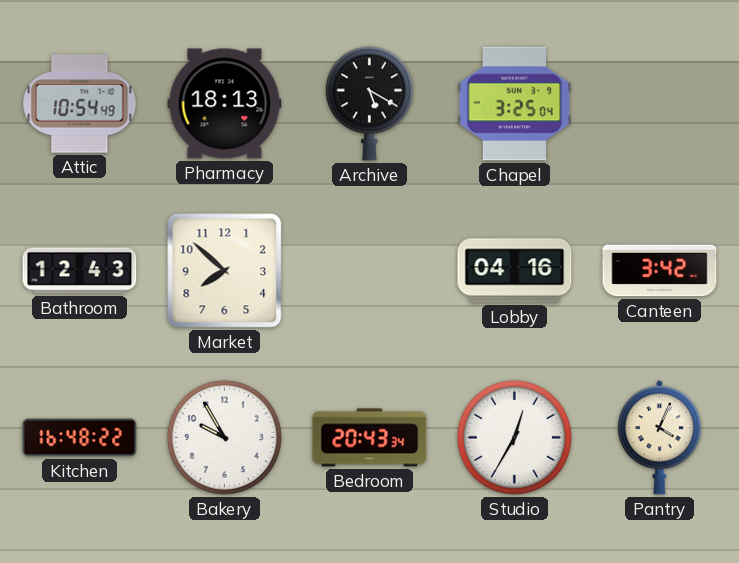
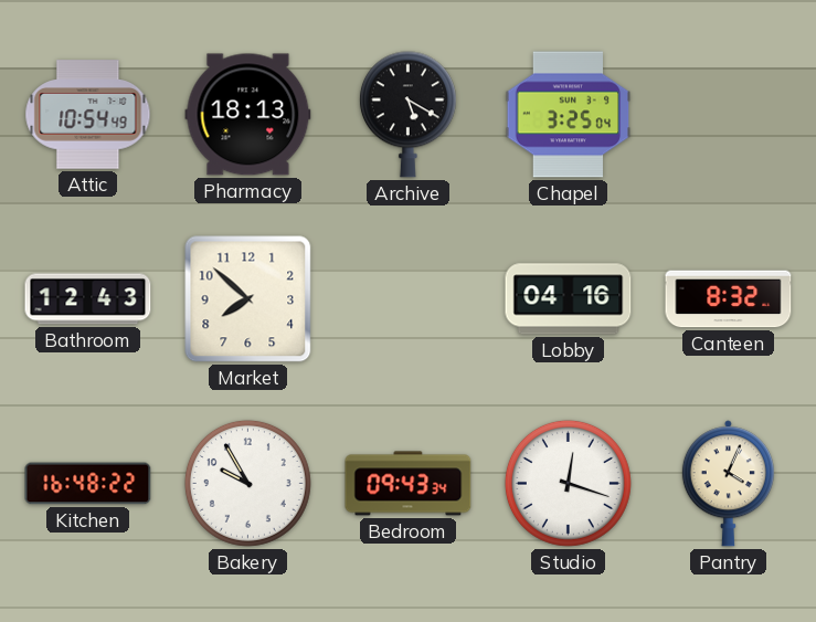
Canteen: 3:42 -> 8:32
Bedroom: 20:43 -> 09:43
Studio: 12:35 -> 12:18
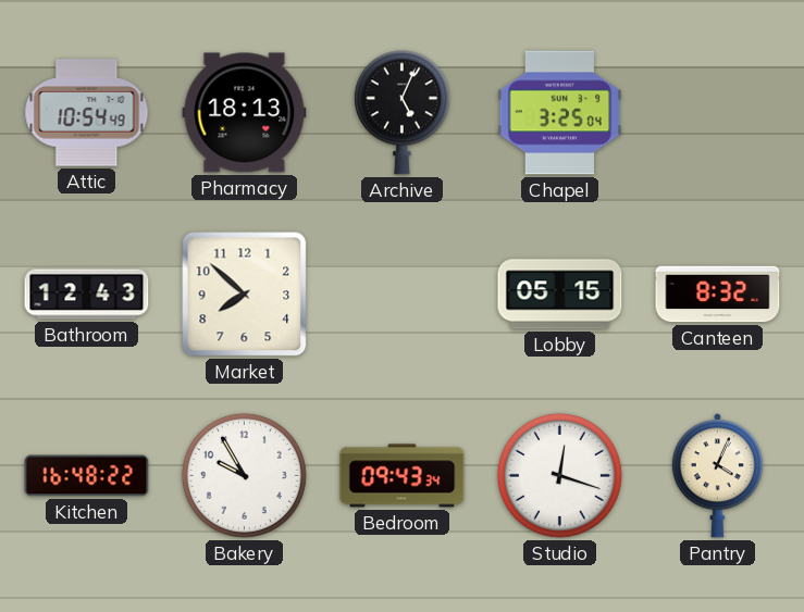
Archive: 5:20 -> 5:04
Lobby: 04:16 -> 05:15
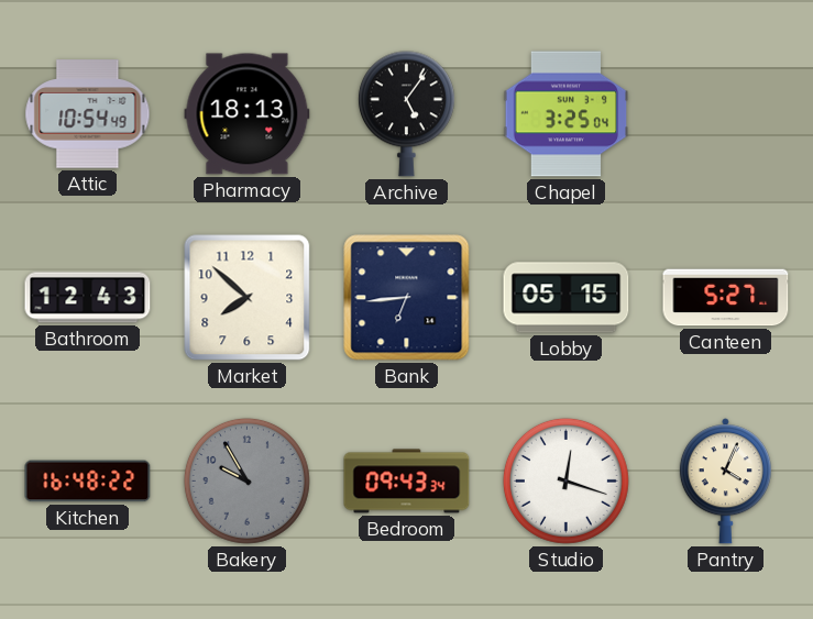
Archive: 5:04 -> 5:06
Bank: none -> 6:44
Canteen: 8:32 -> 5:27
Bakery dial: white -> grey
